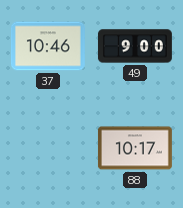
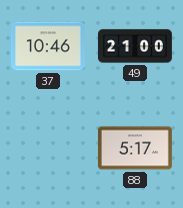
49: 9:00 -> 21:00
88: 10:17 -> 5:17
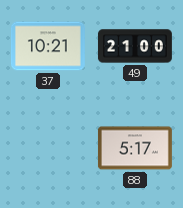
37: 10:46 -> 10:21
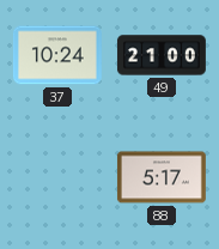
37: 10:21 -> 10:24
